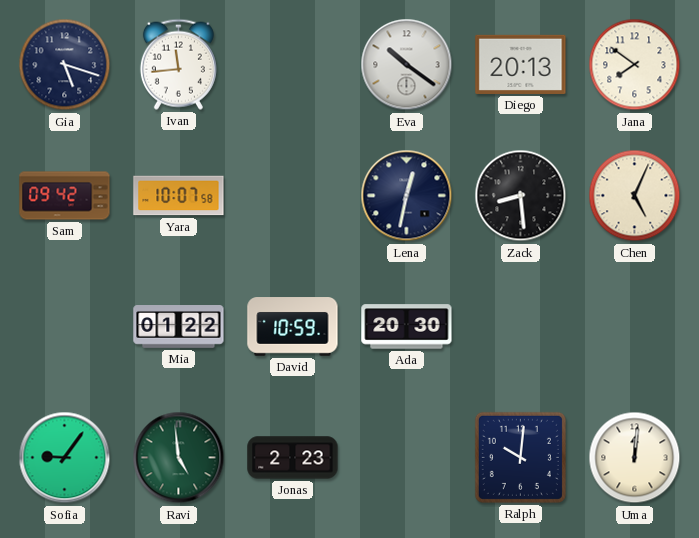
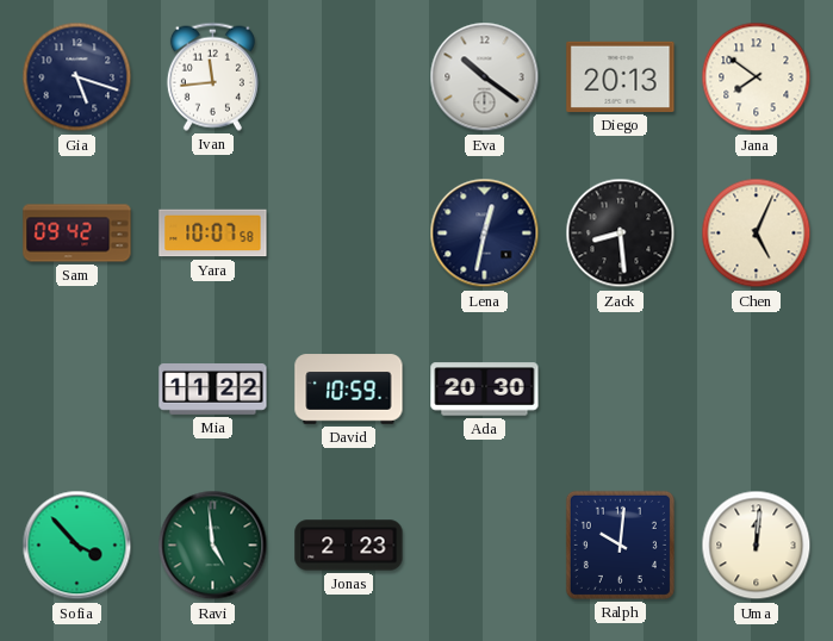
Mia: 01:22 -> 11:22
Sofia: 9:06 -> 3:53
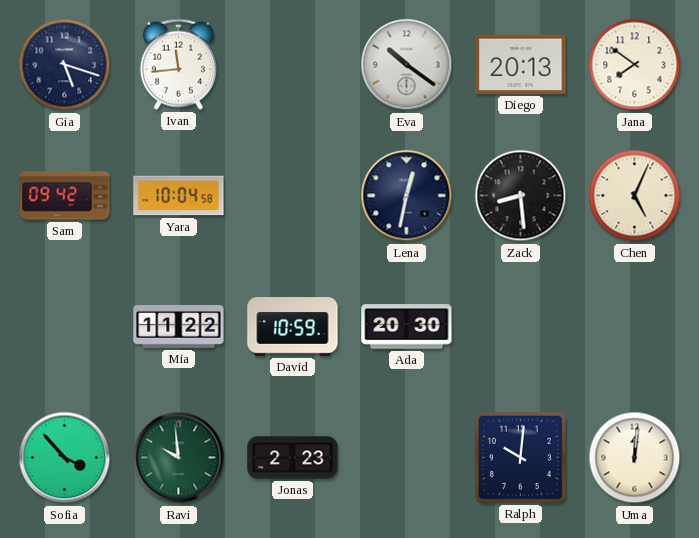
Yara: 10:07 -> 10:04
Ravi: 4:59 -> 9:59
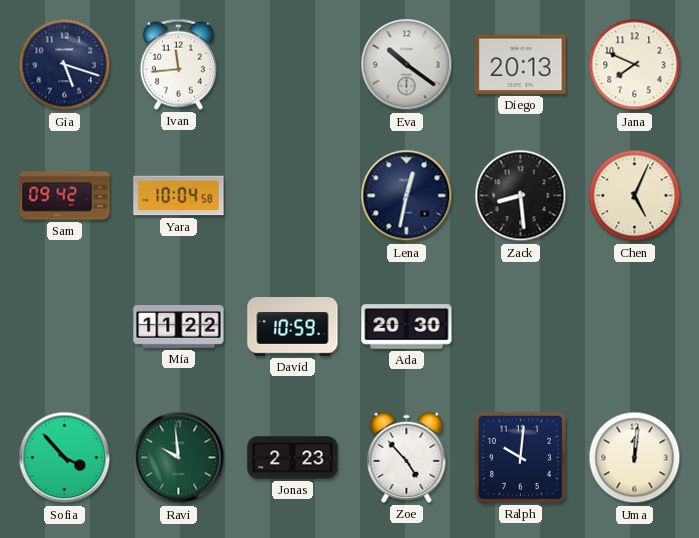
Jana: 7:51 -> 7:49
Zoe: none -> 4:53
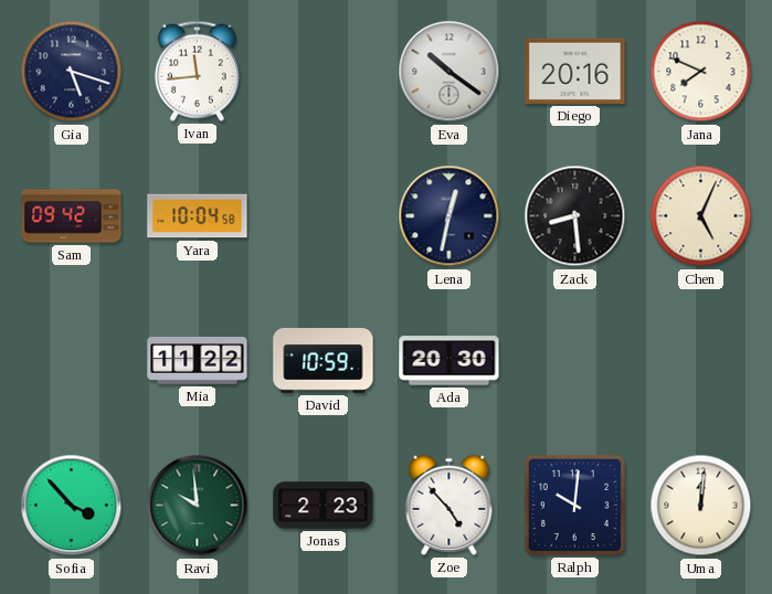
Diego: 20:13 -> 20:16
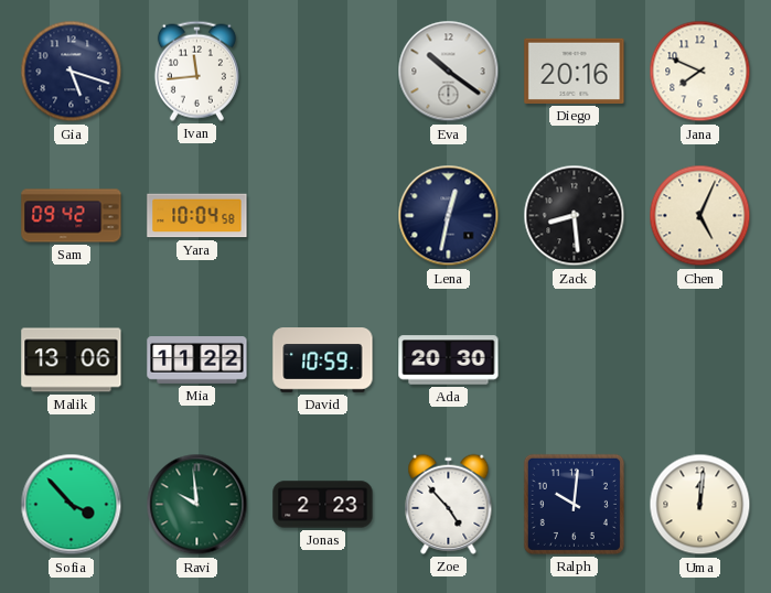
Malik: none -> 13:06
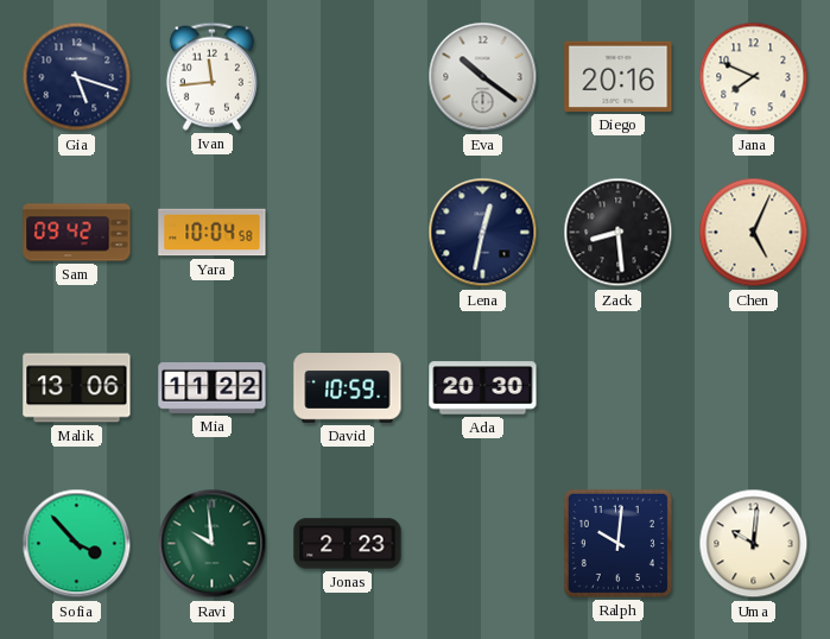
Zoe: 4:53 -> none
Uma: 12:01 -> 10:01
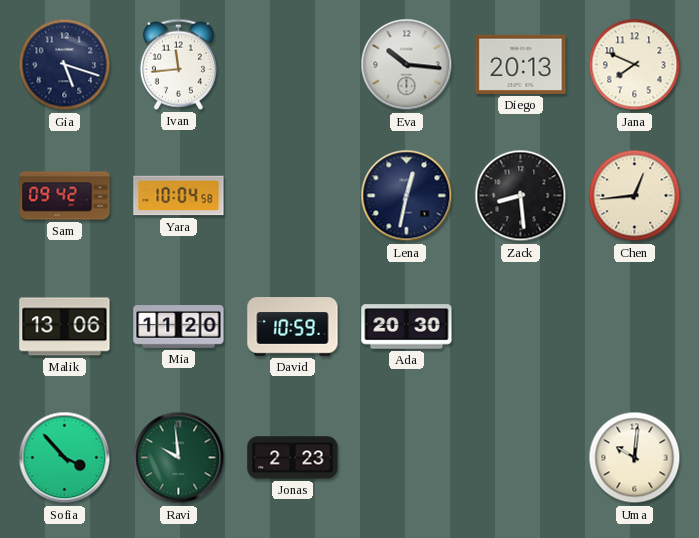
Eva: 10:21 -> 10:16
Diego: 20:16 -> 20:13
Chen: 5:04 -> 12:44
Mia: 11:22 -> 11:20
Ralph: 10:01 -> none
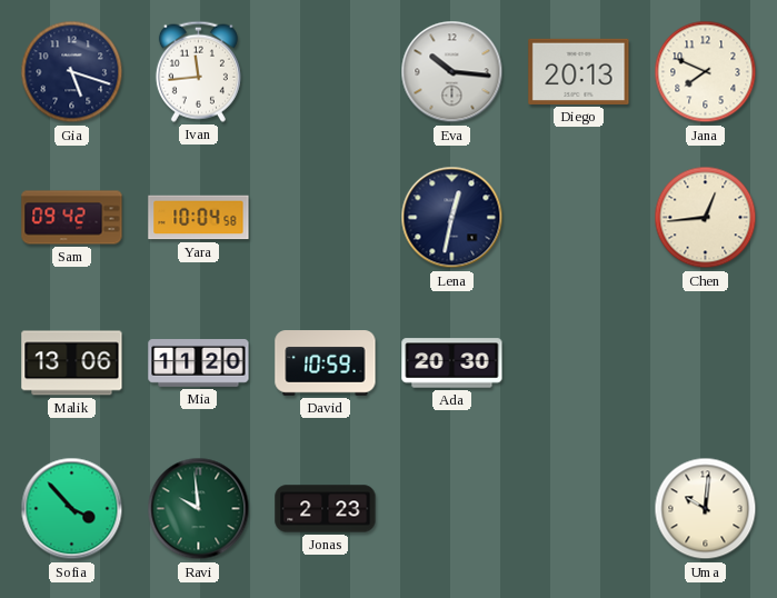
Zack: 8:29 -> none
